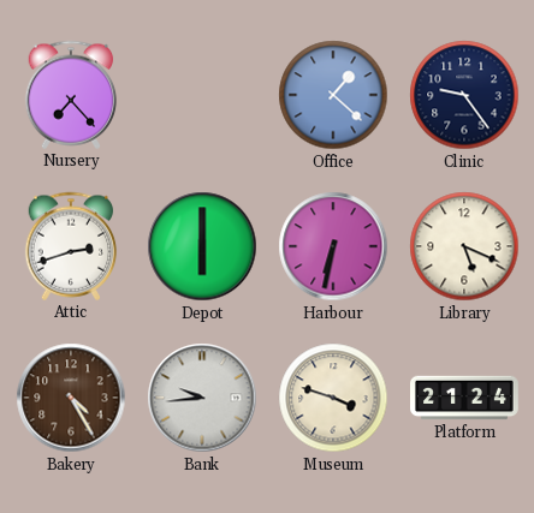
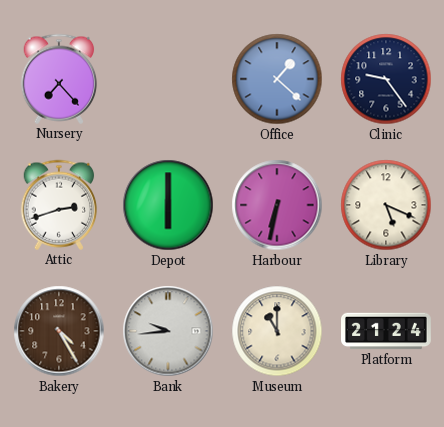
Museum: 3:48 -> 11:00
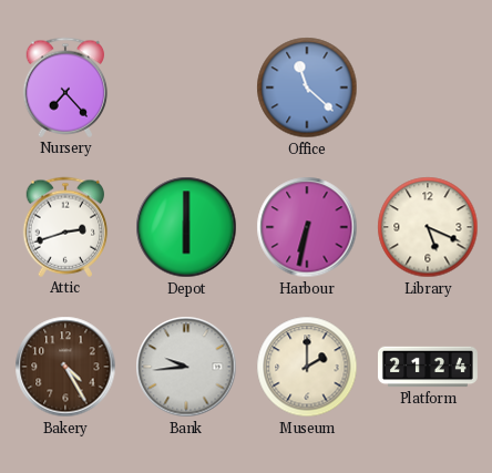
Office: 1:22 -> 11:22
Clinic: 9:24 -> none
Museum: 11:00 -> 2:00
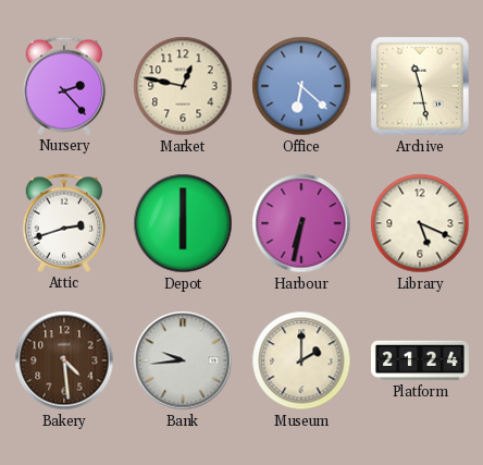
Nursery: 7:23 -> 2:23
Market: none -> 12:47
Office: 11:22 -> 6:22
Archive: none -> 11:28
Bakery: 4:25 -> 4:29
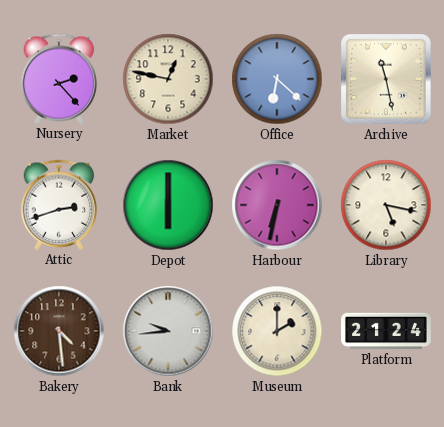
Library: 5:19 -> 5:17
